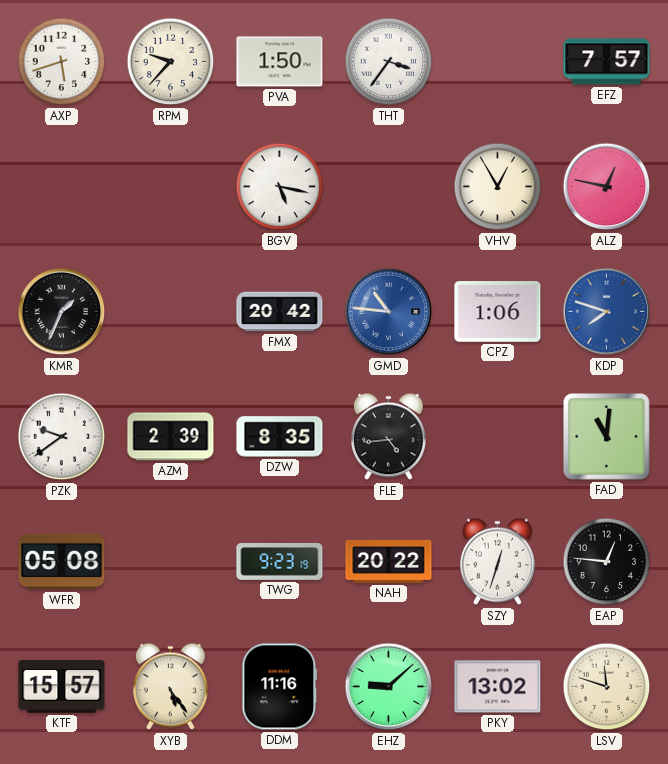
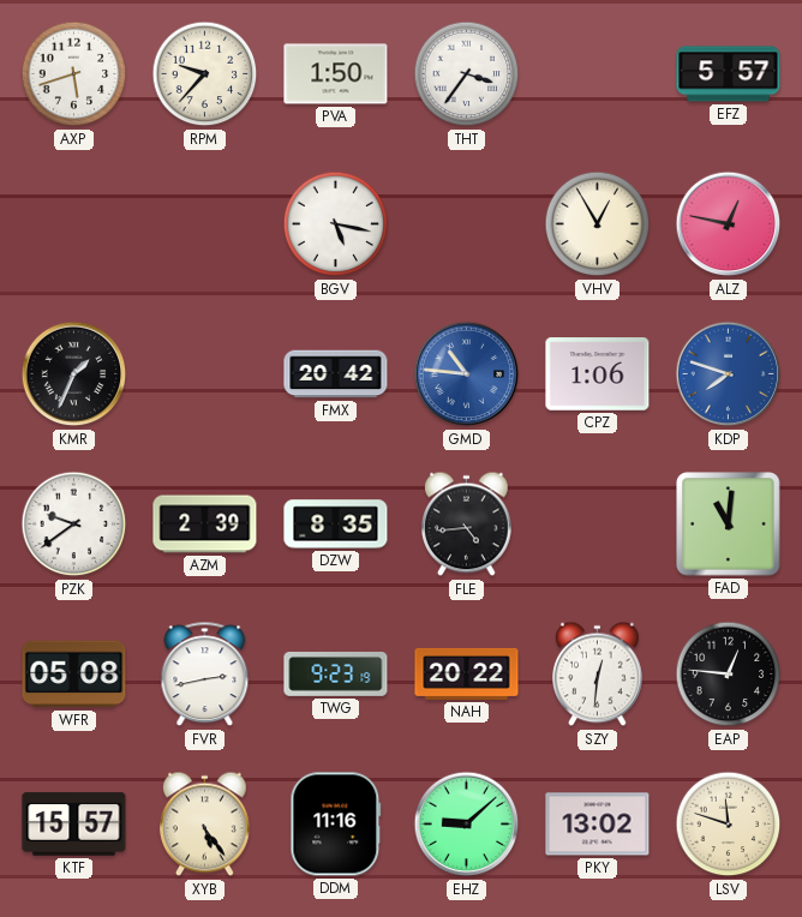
EFZ: 7:57 -> 5:57
FVR: none -> 2:43
SZY: 12:33 -> 12:31
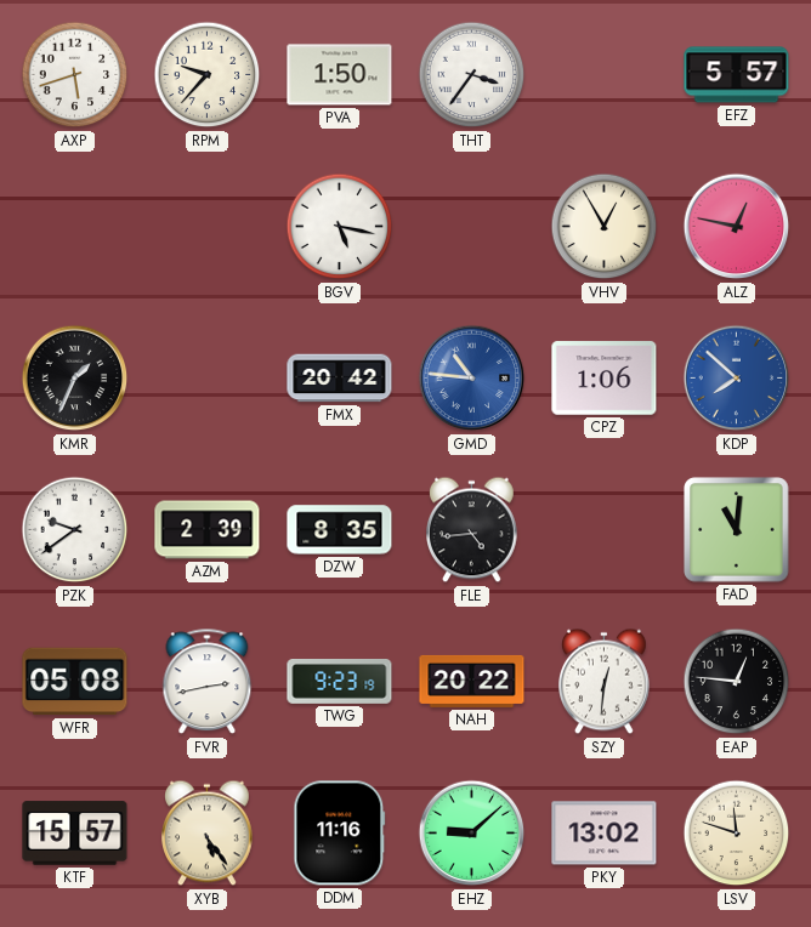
KDP: 7:48 -> 7:52
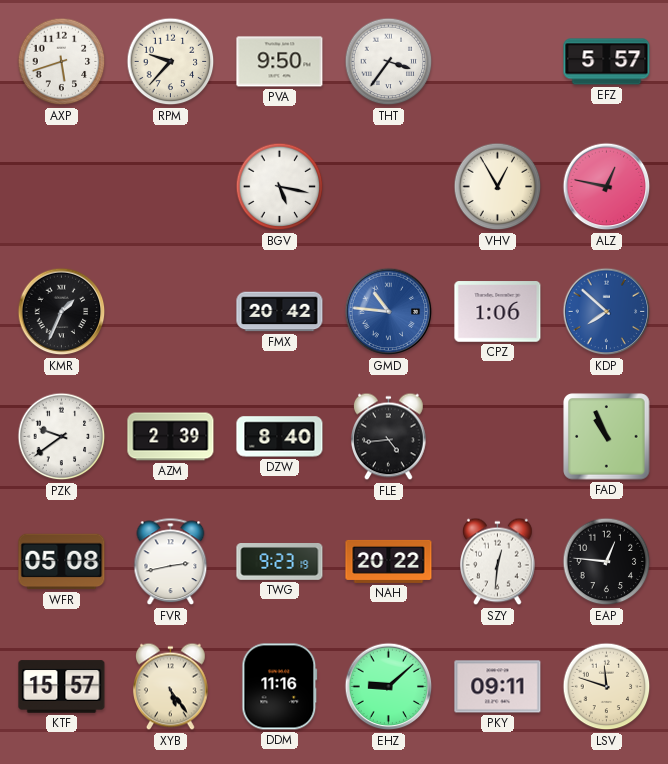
PVA: 1:50 -> 9:50
DZW: 8:35 -> 8:40
FAD: 11:01 -> 10:56
PKY: 13:02 -> 09:11
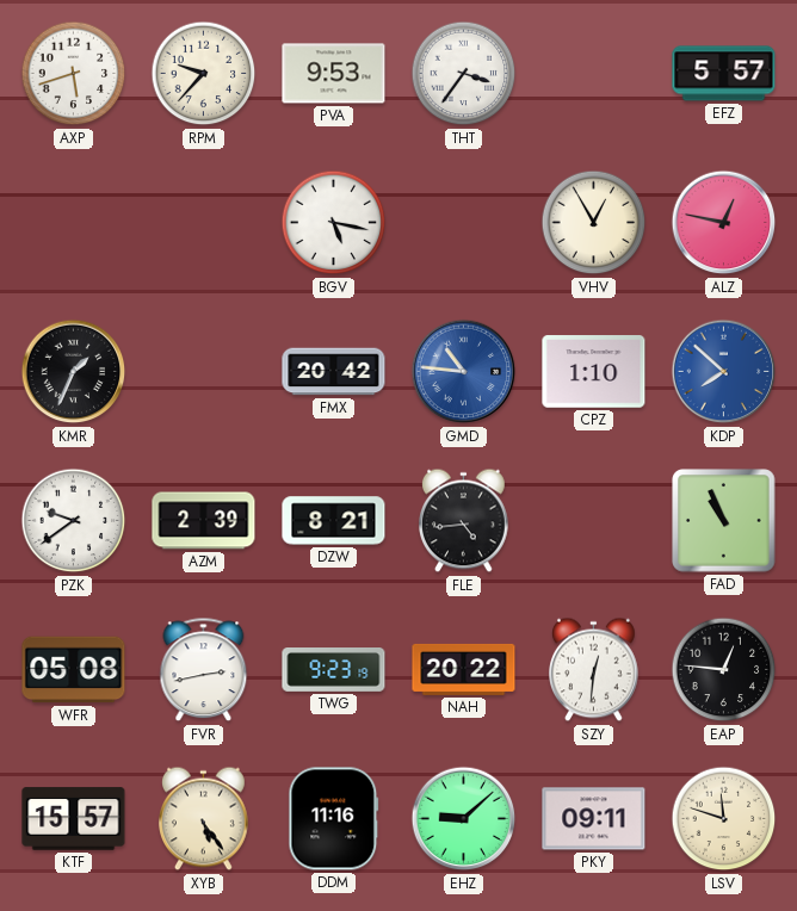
PVA: 9:50 -> 9:53
CPZ: 1:06 -> 1:10
DZW: 8:40 -> 8:21
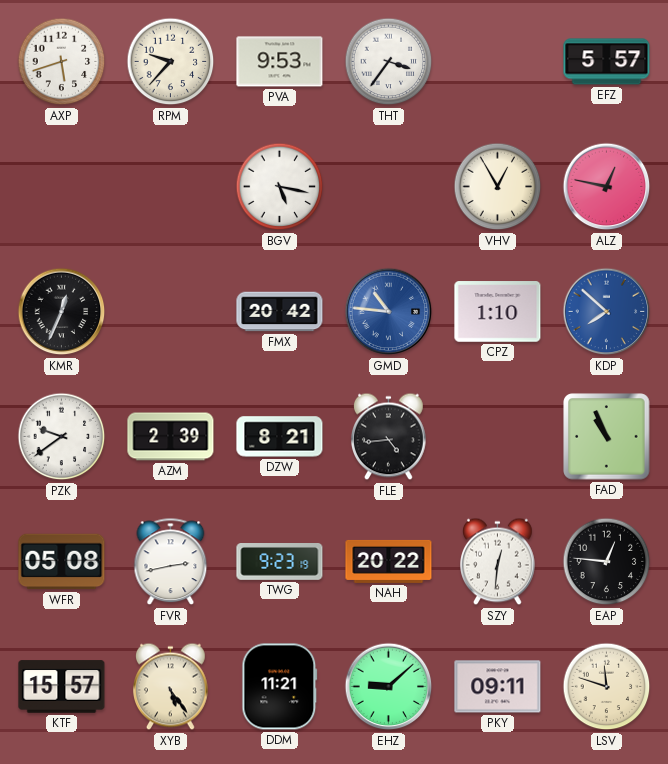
KMR: 1:34 -> 12:34
DDM: 11:16 -> 11:21
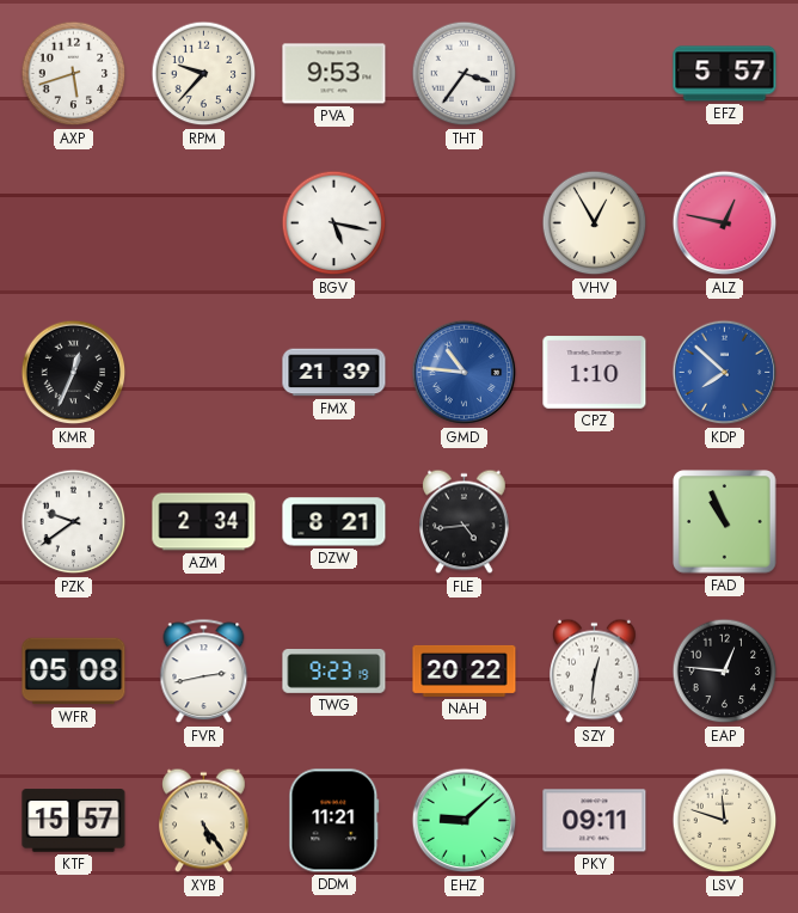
FMX: 20:42 -> 21:39
AZM: 2:39 -> 2:34
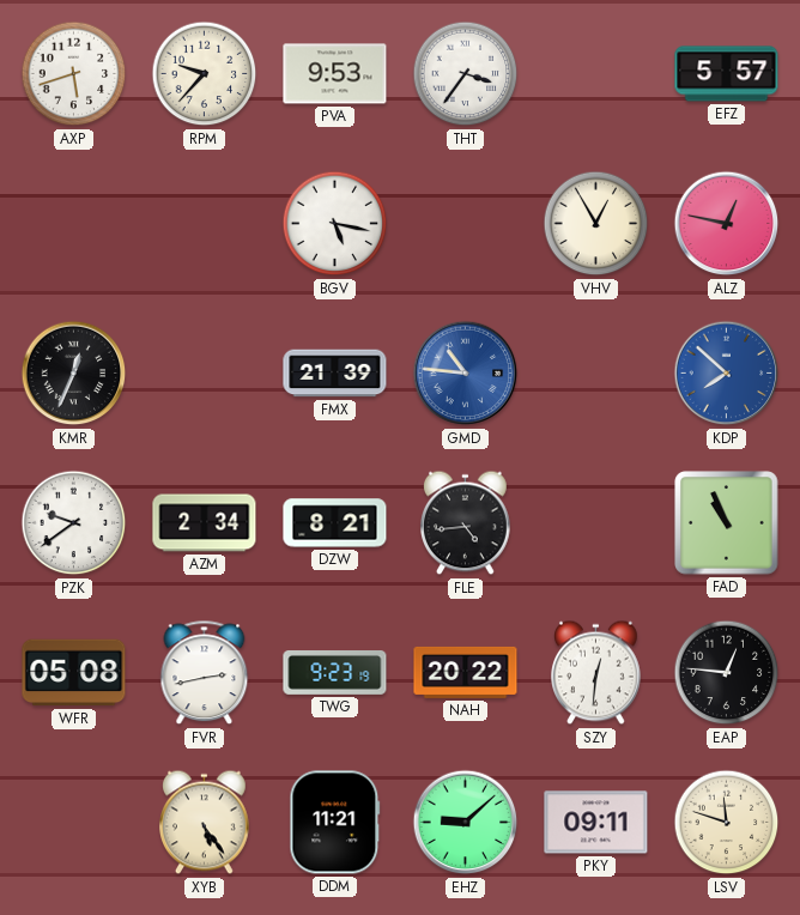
CPZ: 1:10 -> none
KTF: 15:57 -> none
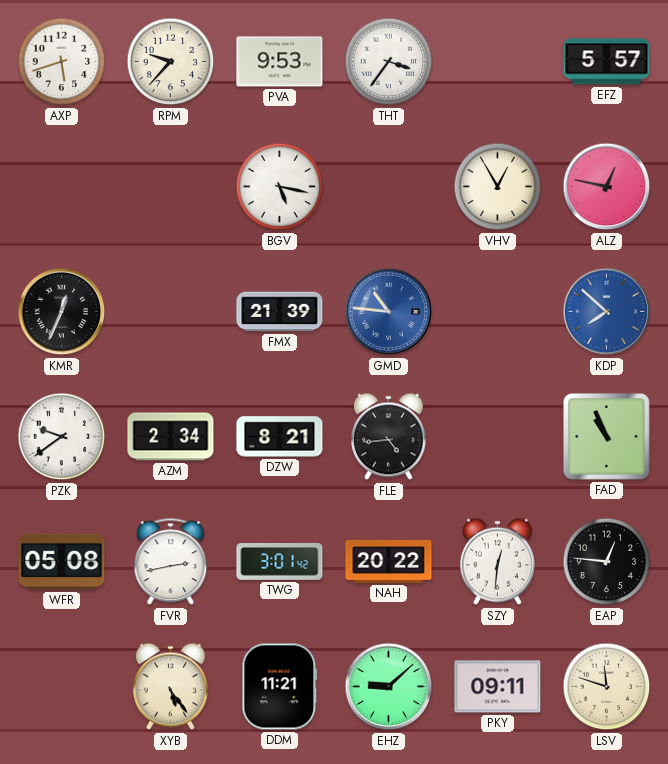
TWG: 9:23 -> 3:01
